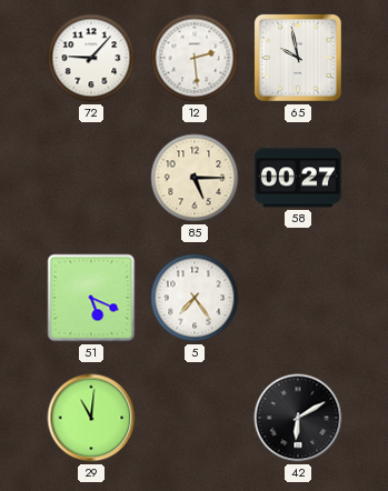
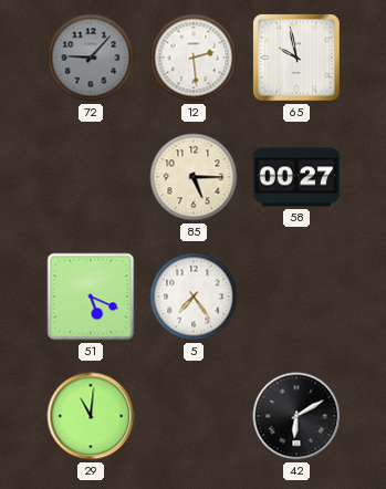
72 dial: white -> grey
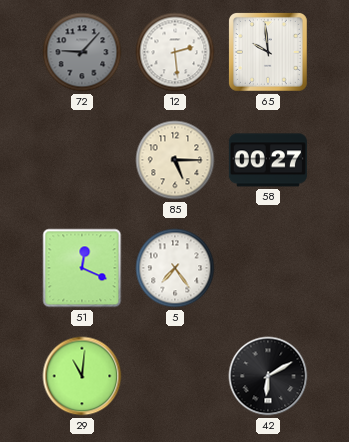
65: 9:58 -> 9:59
51: 5:19 -> 12:19
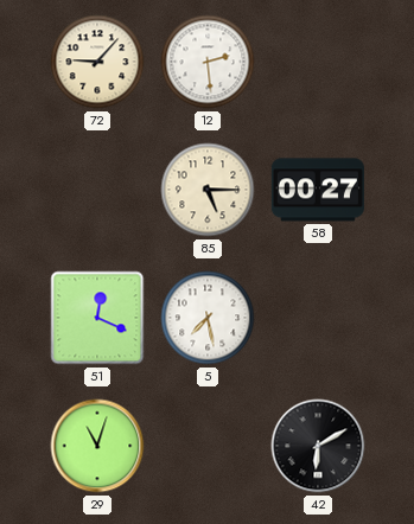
72 dial: grey -> cream
65: 9:59 -> none
5: 7:24 -> 7:28
29: 11:01 -> 11:03
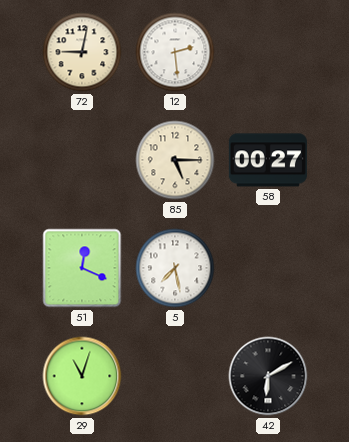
72: 9:07 -> 9:02
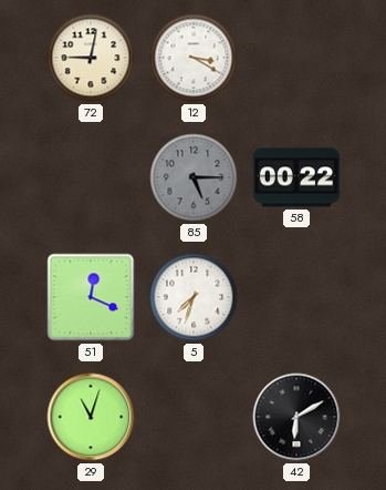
12: 2:29 -> 3:20
85 dial: cream -> grey
58: 00:27 -> 00:22
5: 7:28 -> 7:33
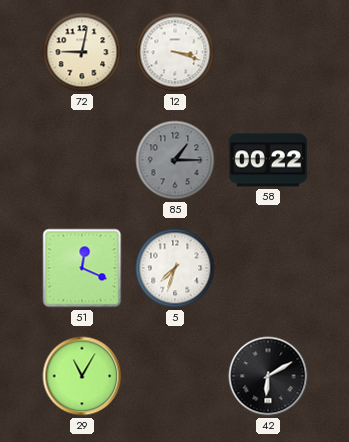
12: 3:20 -> 3:18
85: 5:15 -> 1:15
29: 11:03 -> 11:05
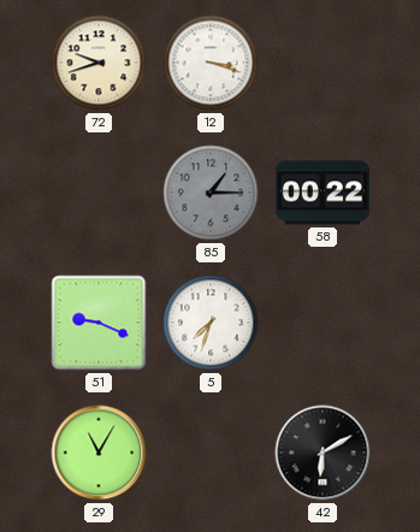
72: 9:02 -> 9:42
51: 12:19 -> 9:19
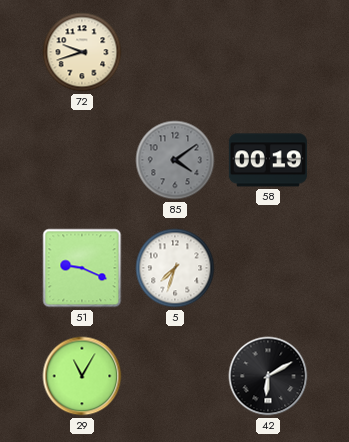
12: 3:18 -> none
85: 1:15 -> 4:09
58: 00:22 -> 00:19
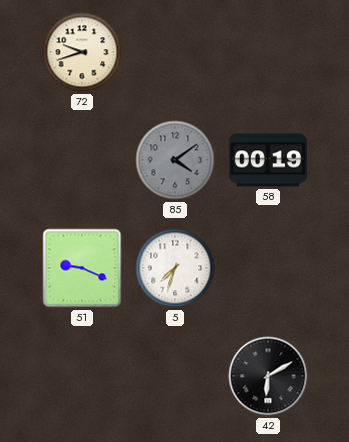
29: 11:05 -> none
